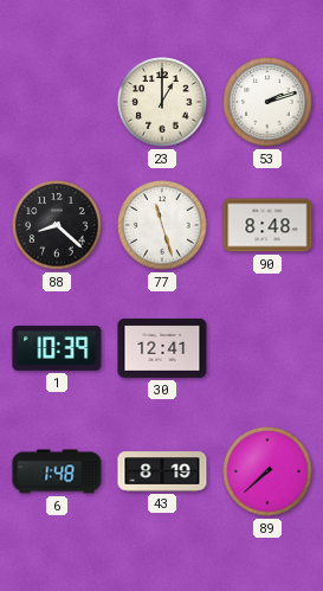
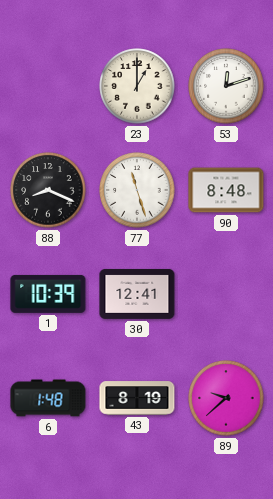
53: 2:12 -> 12:12
88: 8:22 -> 8:19
89: 7:38 -> 9:38
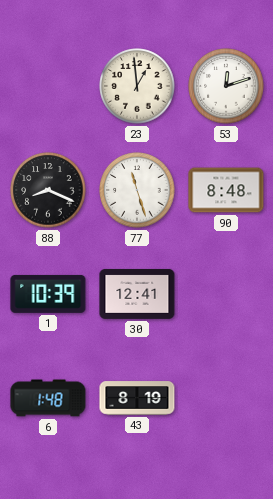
23: 1:00 -> 12:59
89: 9:38 -> none
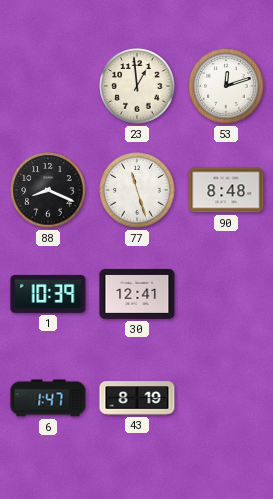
6: 1:48 -> 1:47
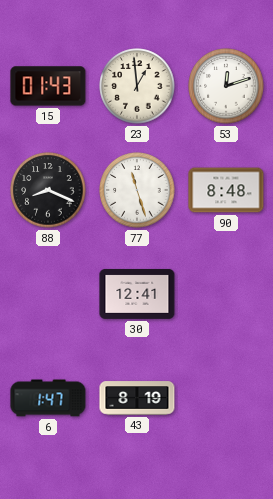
15: none -> 01:43
1: 10:39 -> none
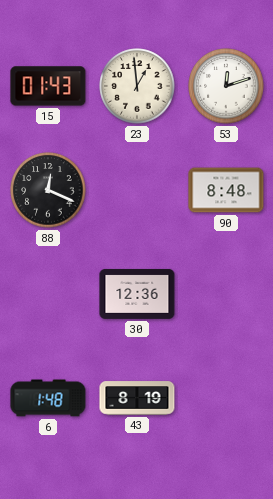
88: 8:19 -> 12:19
77: 11:27 -> none
30: 12:41 -> 12:36
6: 1:47 -> 1:48
